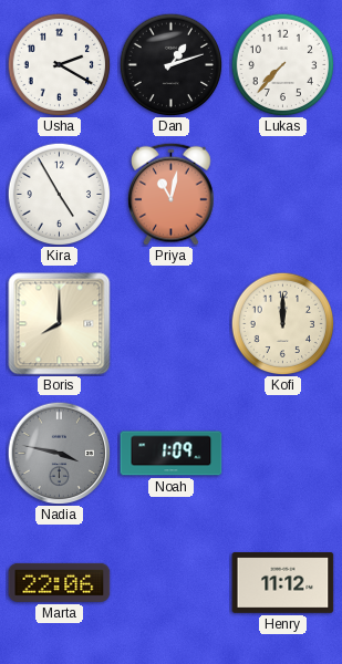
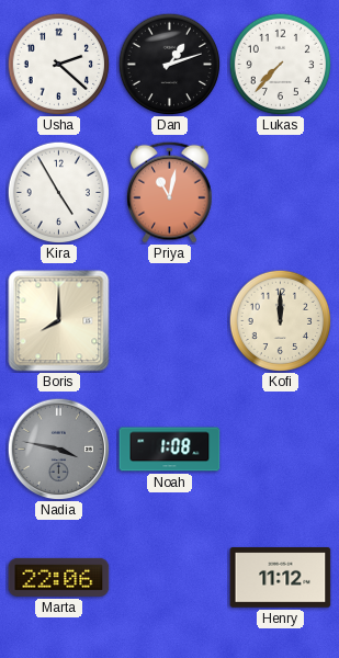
Usha: 2:20 -> 2:22
Noah: 1:09 -> 1:08
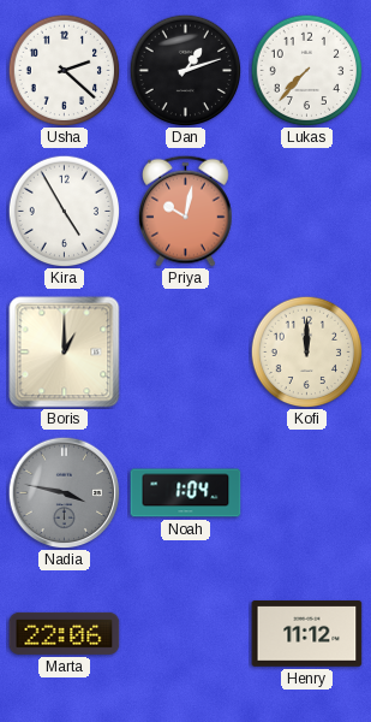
Priya: 11:02 -> 10:02
Boris: 8:00 -> 1:00
Noah: 1:08 -> 1:04
